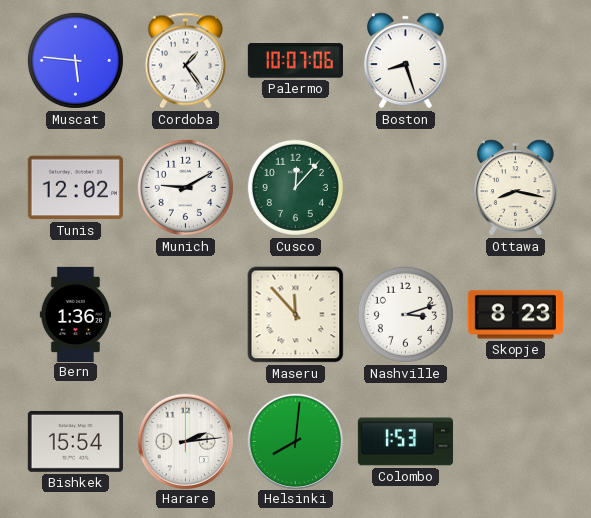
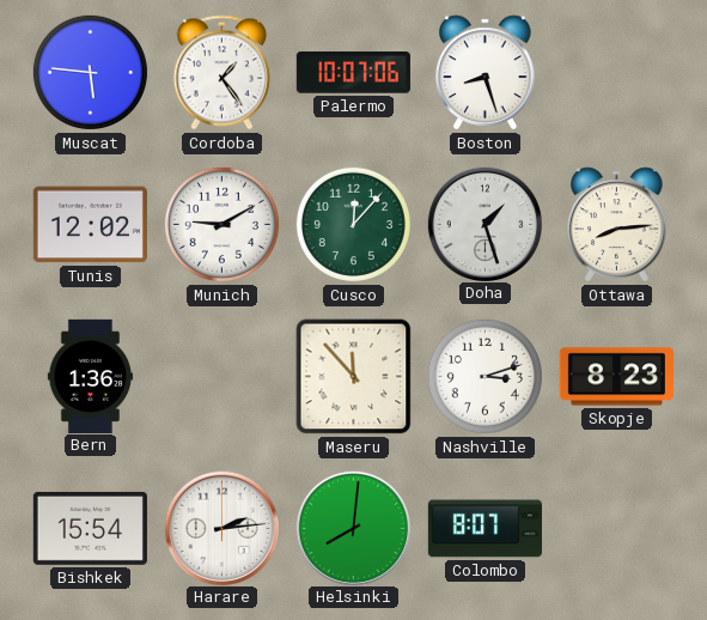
Doha: none -> 1:27
Ottawa: 8:17 -> 8:14
Colombo: 1:53 -> 8:07
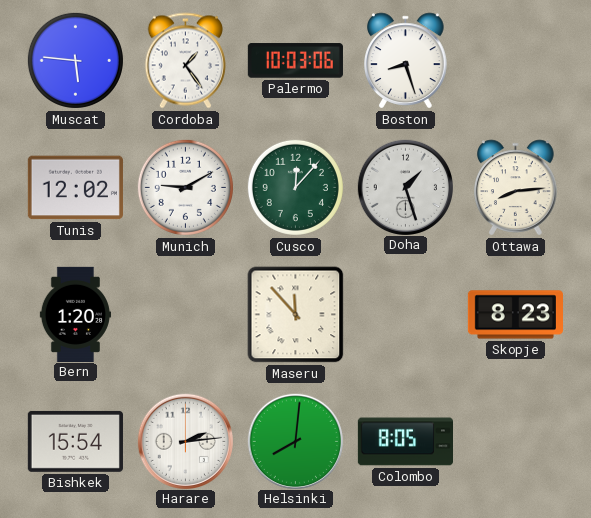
Palermo: 10:07 -> 10:03
Bern: 1:36 -> 1:20
Nashville: 3:12 -> none
Colombo: 8:07 -> 8:05
